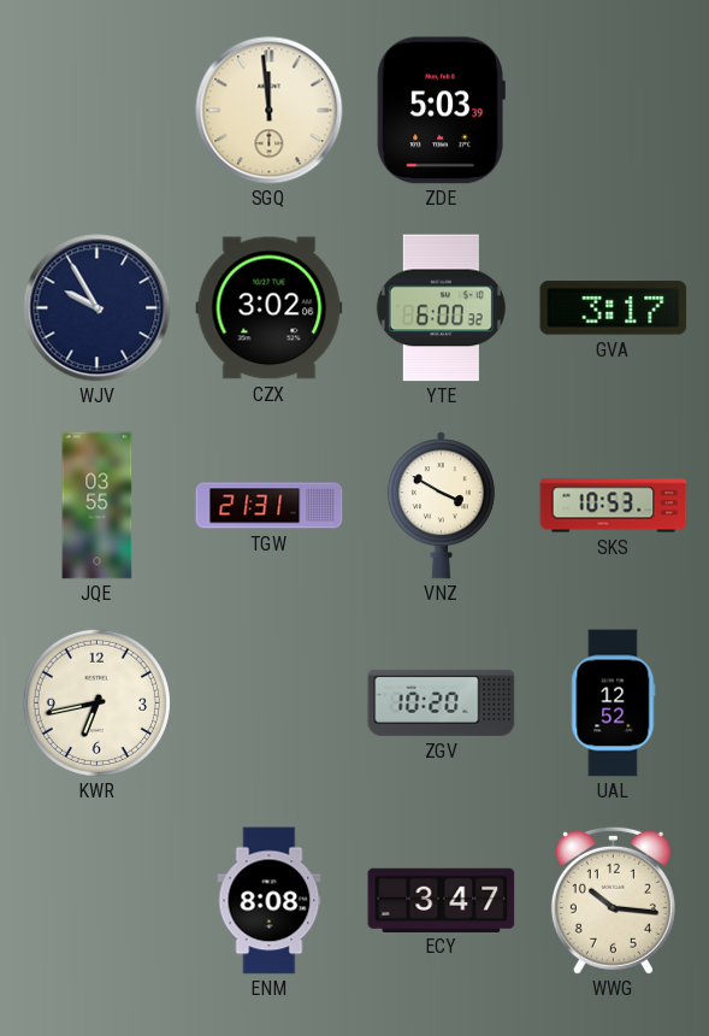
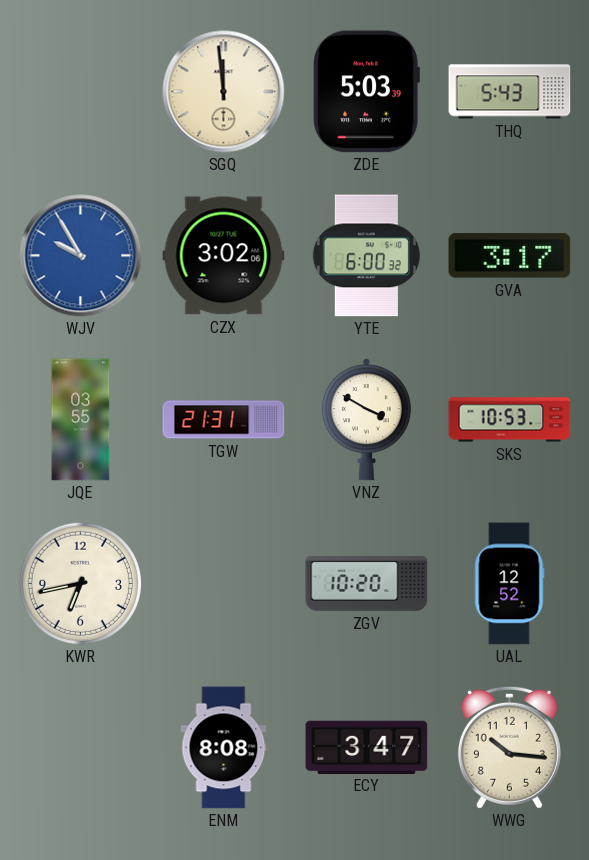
THQ: none -> 5:43
WJV dial: navy -> blue
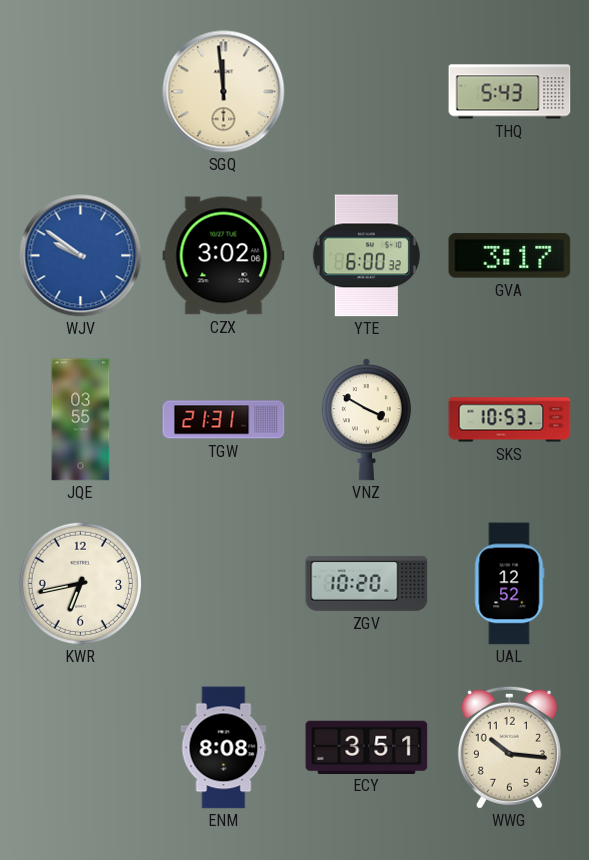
ZDE: 5:03 -> none
WJV: 9:55 -> 9:51
ECY: 3:47 -> 3:51
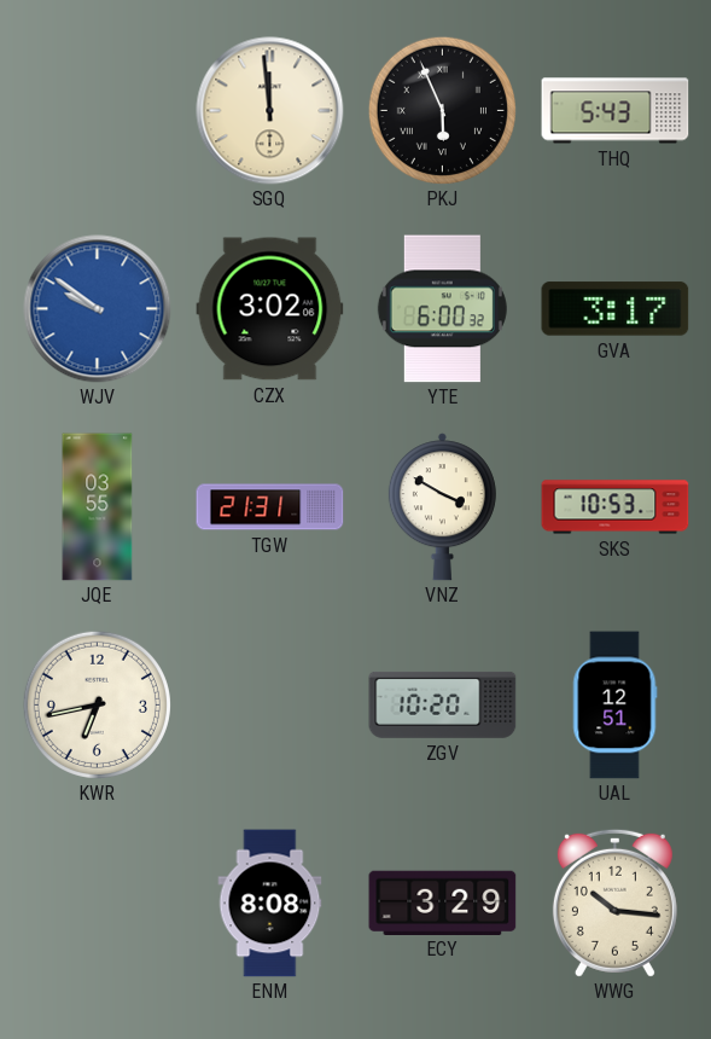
PKJ: none -> 5:56
UAL: 12:52 -> 12:51
ECY: 3:51 -> 3:29
